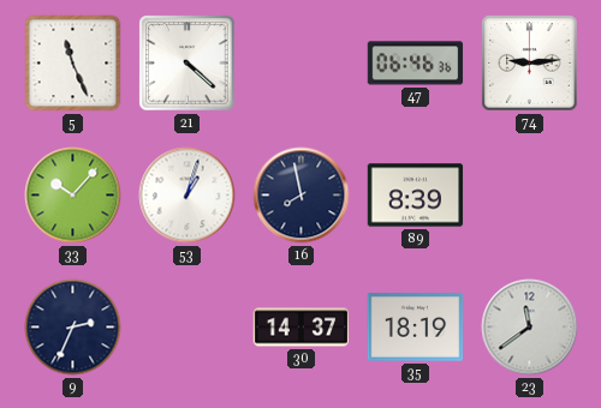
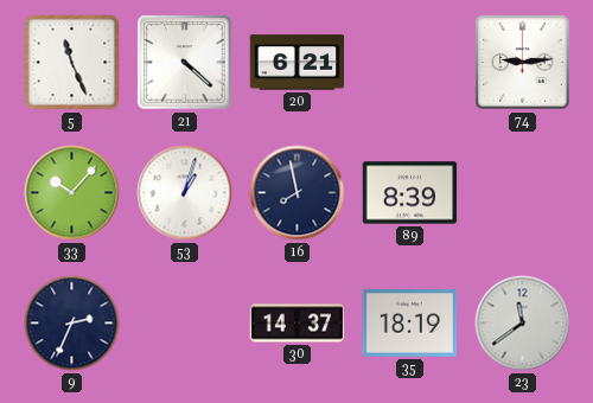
20: none -> 6:21
47: 06:46 -> none
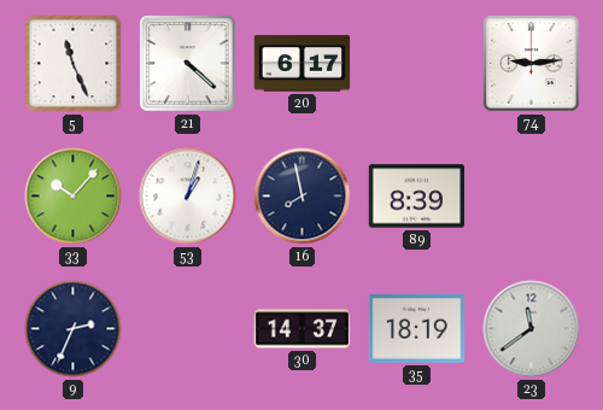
20: 6:21 -> 6:17
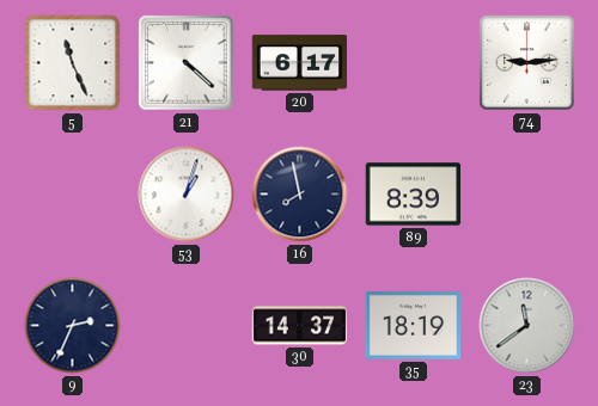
33: 10:07 -> none
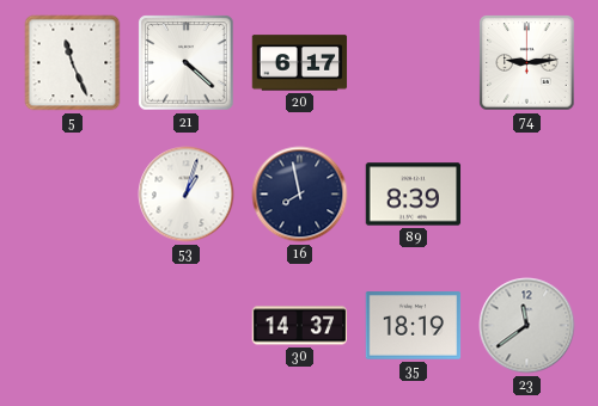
9: 2:34 -> none
